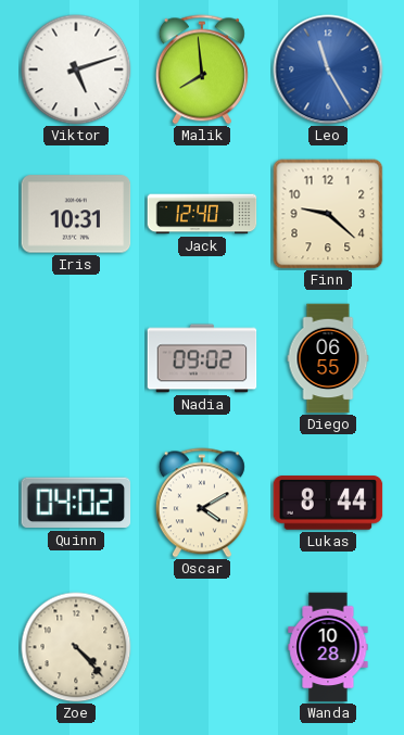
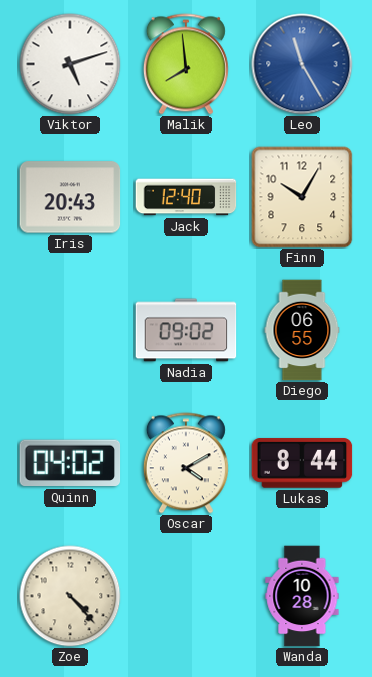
Iris: 10:31 -> 20:43
Finn: 9:22 -> 10:05
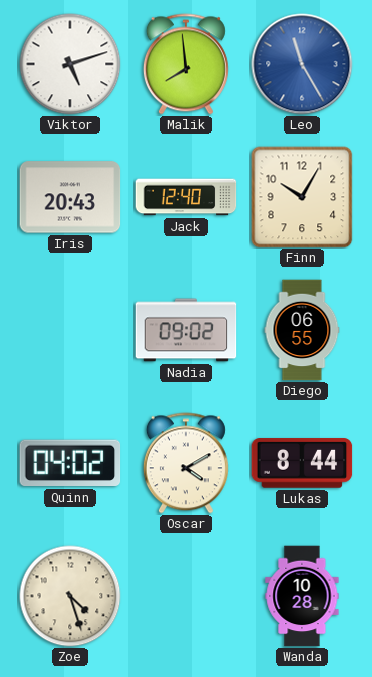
Zoe: 4:23 -> 4:27
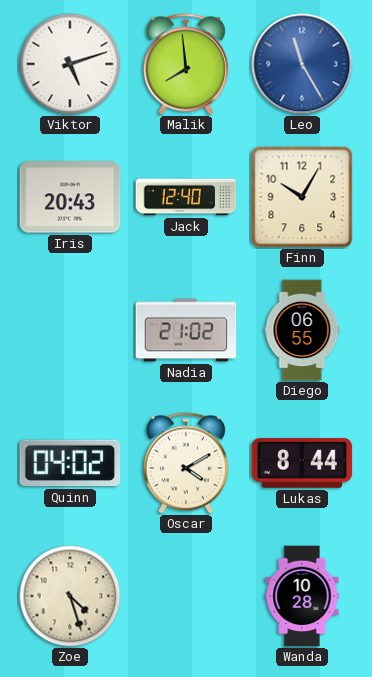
Nadia: 09:02 -> 21:02
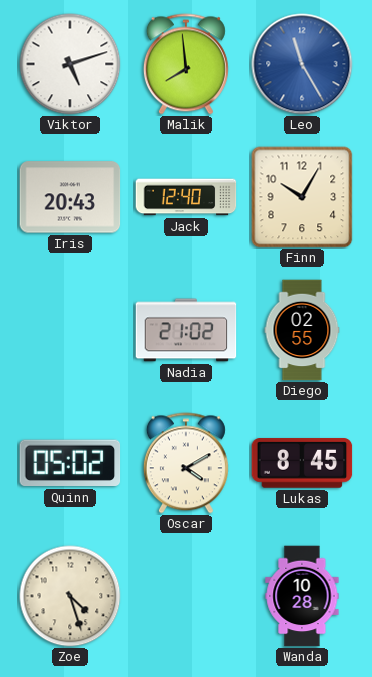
Diego: 06:55 -> 02:55
Quinn: 04:02 -> 05:02
Lukas: 8:44 -> 8:45
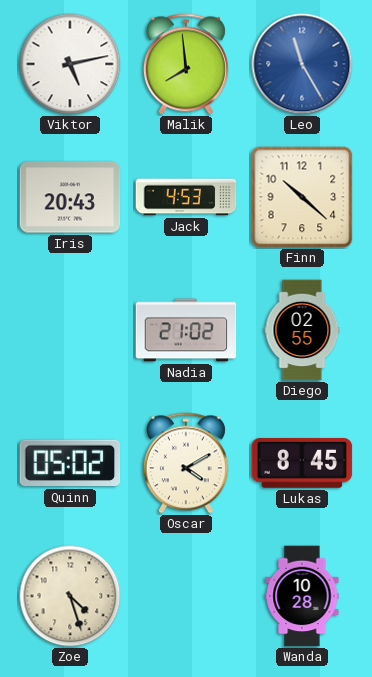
Viktor: 5:12 -> 5:13
Jack: 12:40 -> 4:53
Finn: 10:05 -> 10:22
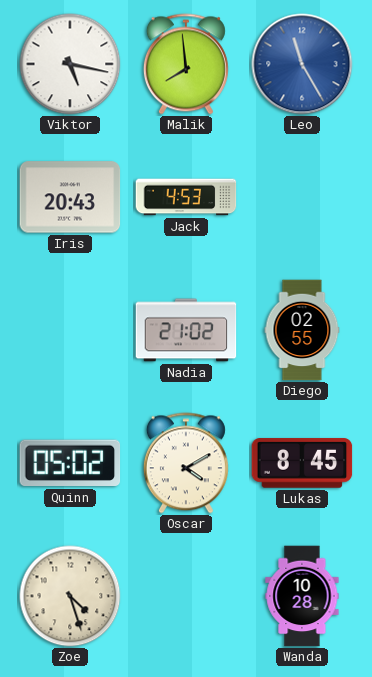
Viktor: 5:13 -> 5:17
Finn: 10:22 -> none
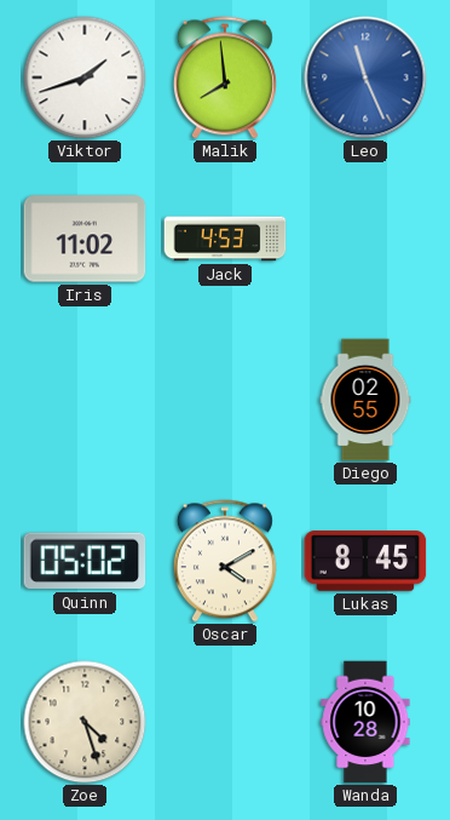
Viktor: 5:17 -> 1:42
Leo: 11:25 -> 11:26
Iris: 20:43 -> 11:02
Nadia: 21:02 -> none
